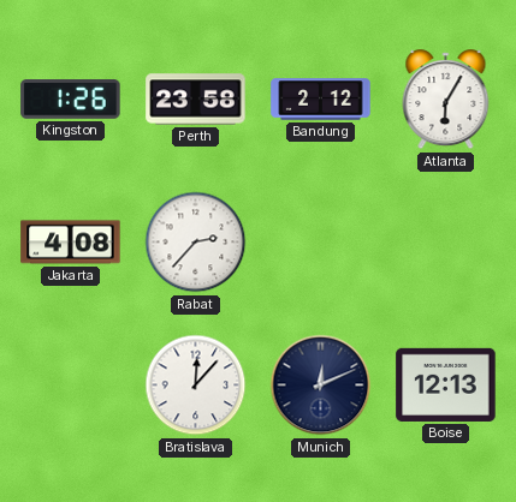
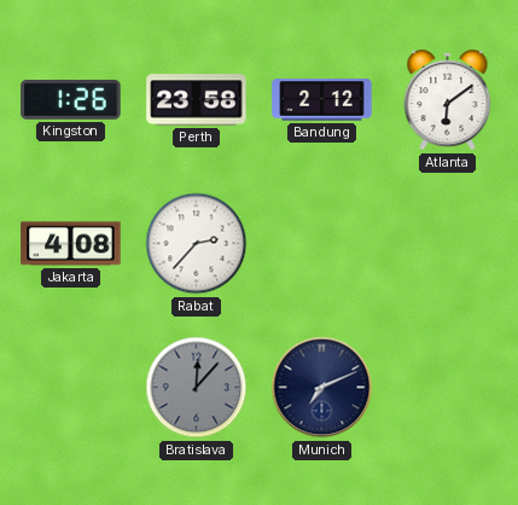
Atlanta: 6:05 -> 6:09
Bratislava dial: white -> grey
Munich: 12:11 -> 7:11
Boise: 12:13 -> none
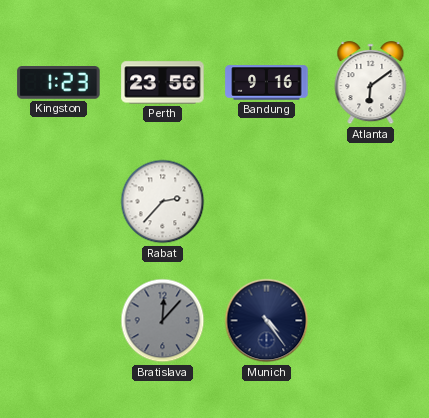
Kingston: 1:26 -> 1:23
Perth: 23:58 -> 23:56
Bandung: 2:12 -> 9:16
Jakarta: 4:08 -> none
Munich: 7:11 -> 4:24
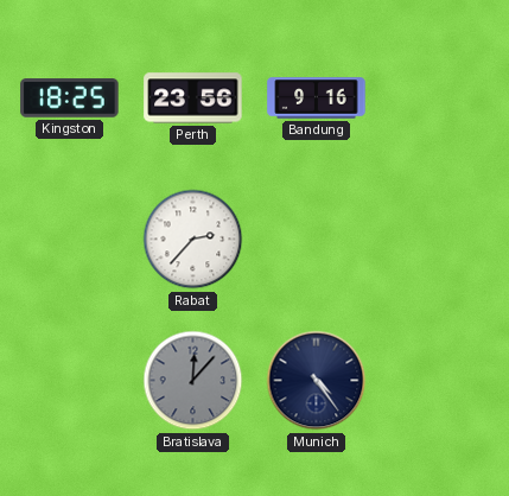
Kingston: 1:23 -> 18:25
Atlanta: 6:09 -> none
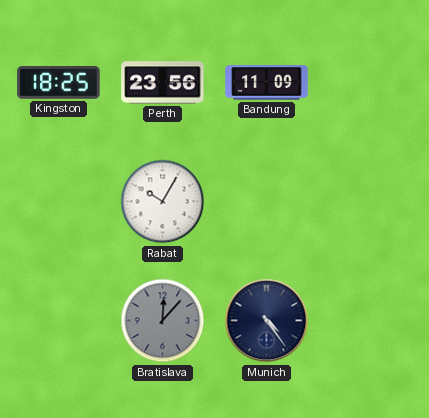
Bandung: 9:16 -> 11:09
Rabat: 2:37 -> 10:05
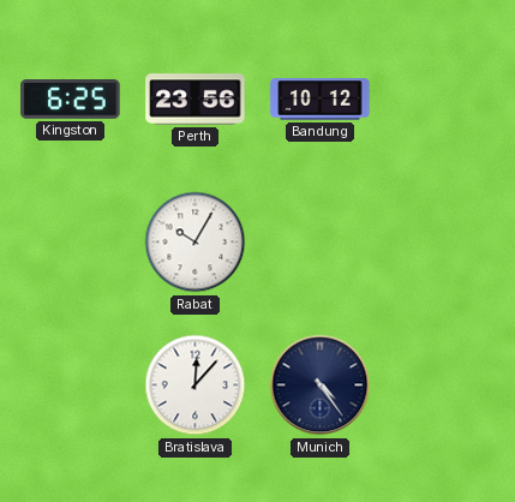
Kingston: 18:25 -> 6:25
Bandung: 11:09 -> 10:12
Bratislava dial: grey -> white
